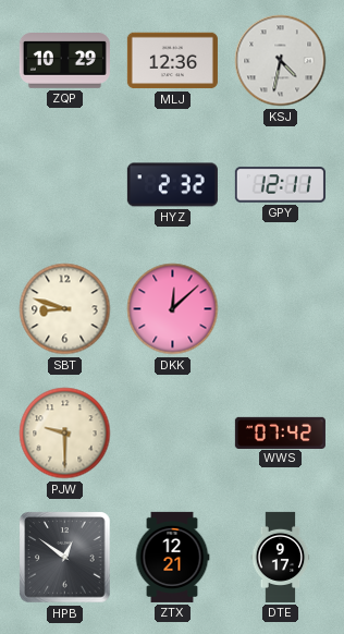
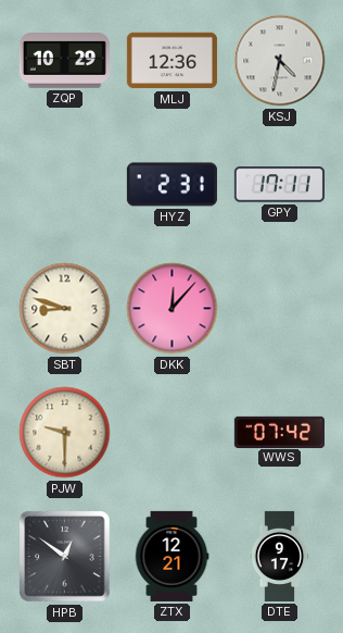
HYZ: 2:32 -> 2:31
GPY: 12:11 -> 17:11
DKK: 12:08 -> 12:07
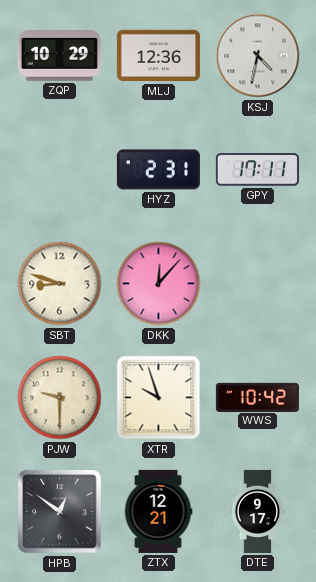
XTR: none -> 9:57
WWS: 07:42 -> 10:42
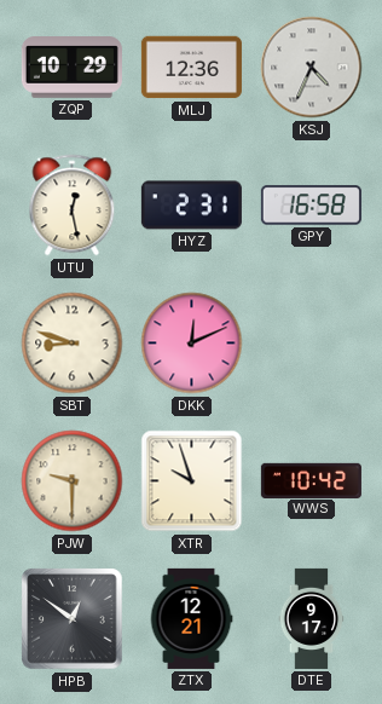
KSJ: 4:32 -> 4:34
UTU: none -> 12:28
GPY: 17:11 -> 16:58
DKK: 12:07 -> 12:11
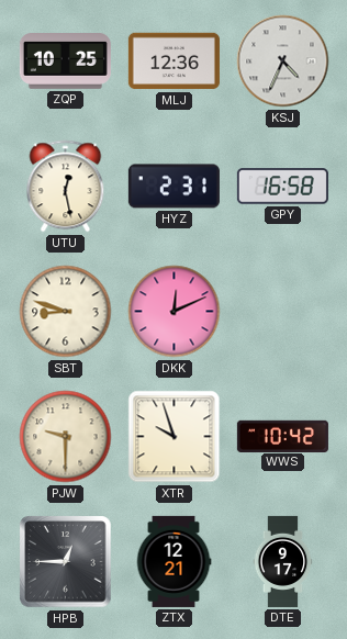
ZQP: 10:29 -> 10:25
HPB: 12:51 -> 12:45
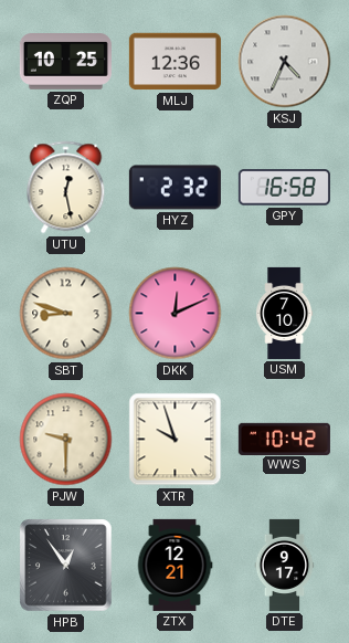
HYZ: 2:31 -> 2:32
USM: none -> 7:10
HPB: 12:45 -> 12:54
